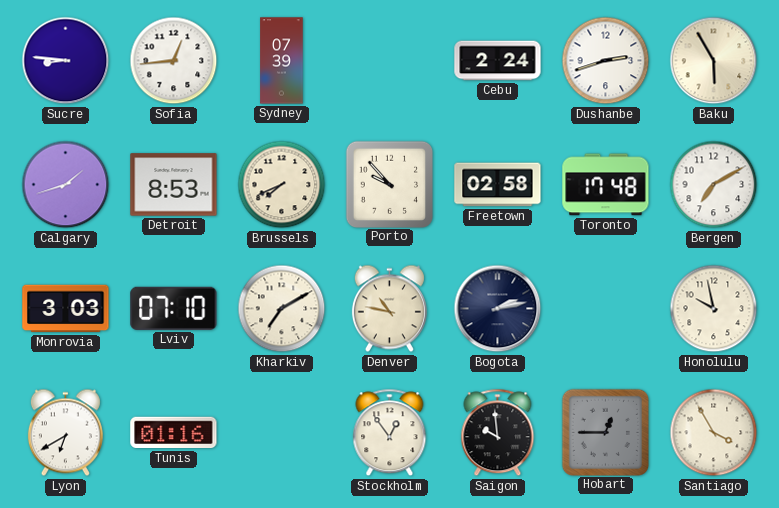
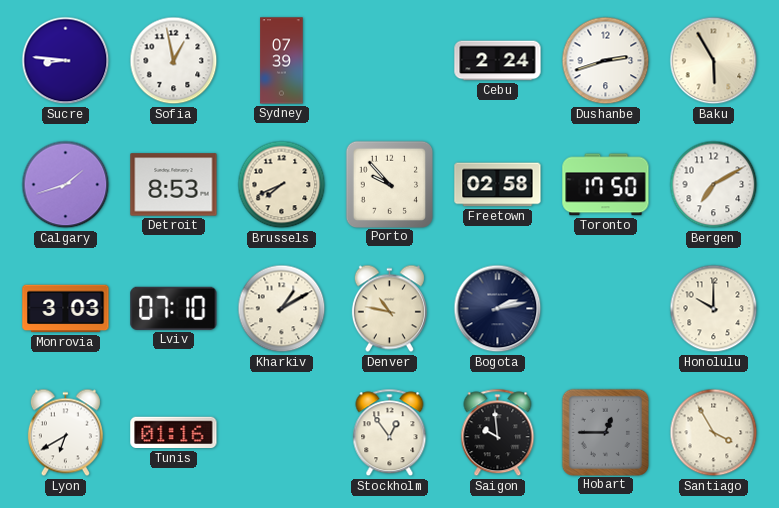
Sofia: 12:44 -> 12:58
Toronto: 17:48 -> 17:50
Kharkiv: 7:10 -> 1:10
Honolulu: 9:58 -> 10:00
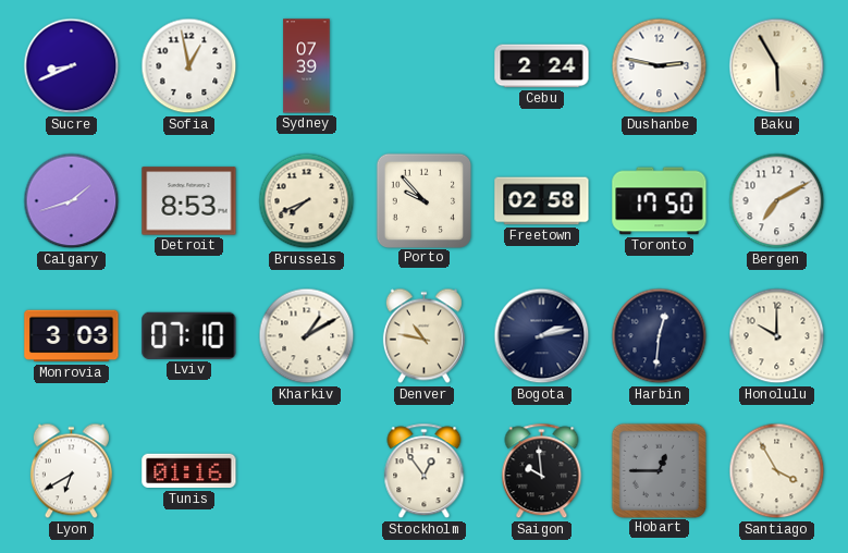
Sucre: 8:46 -> 8:41
Dushanbe: 2:42 -> 2:47
Harbin: none -> 12:31
